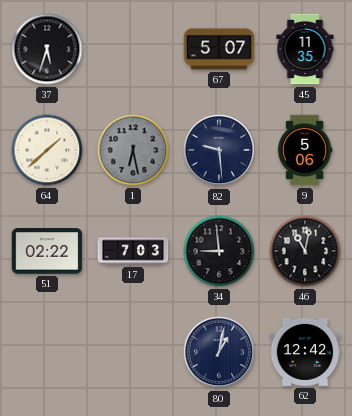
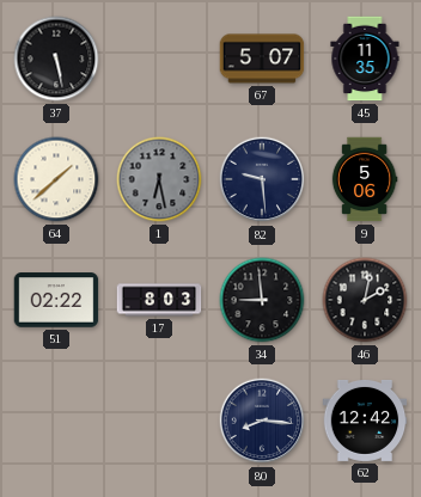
37: 5:33 -> 5:28
17: 7:03 -> 8:03
46: 11:02 -> 2:02
80: 1:02 -> 8:16
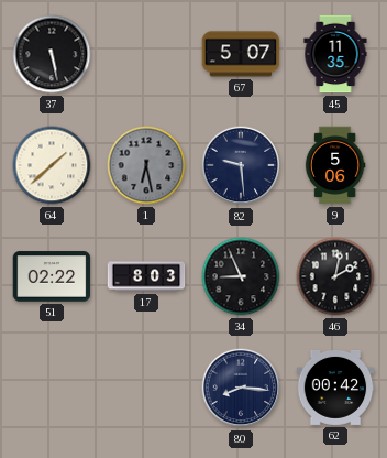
34: 8:59 -> 8:56
62: 12:42 -> 00:42
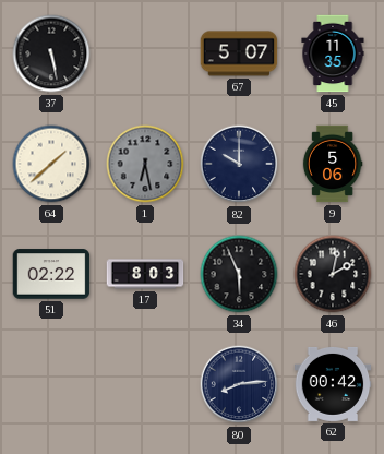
82: 9:29 -> 10:00
34: 8:56 -> 5:56
80: 8:16 -> 8:14
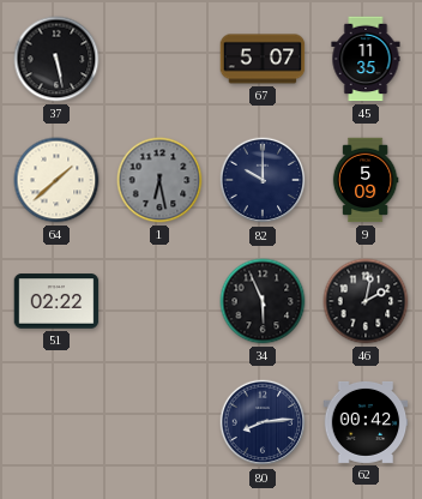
9: 5:06 -> 5:09
17: 8:03 -> none
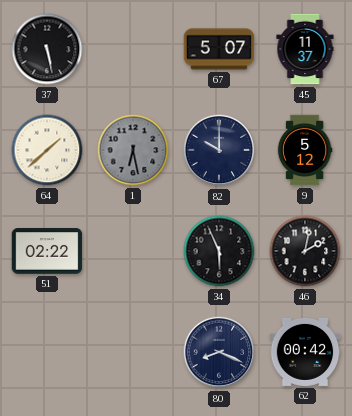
45: 11:35 -> 11:37
9: 5:09 -> 5:12
80: 8:14 -> 8:19
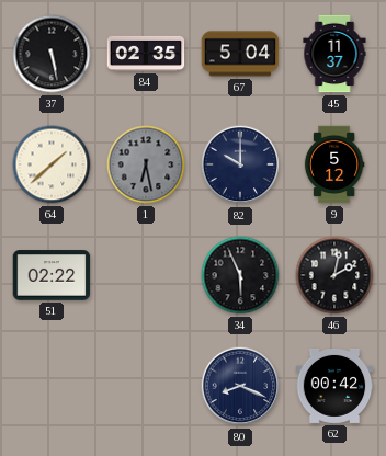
84: none -> 02:35
67: 5:07 -> 5:04
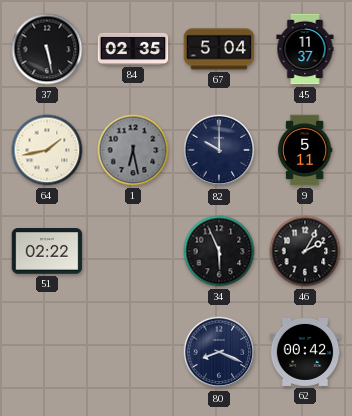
64: 1:38 -> 1:43
9: 5:12 -> 5:11
46: 2:02 -> 2:05
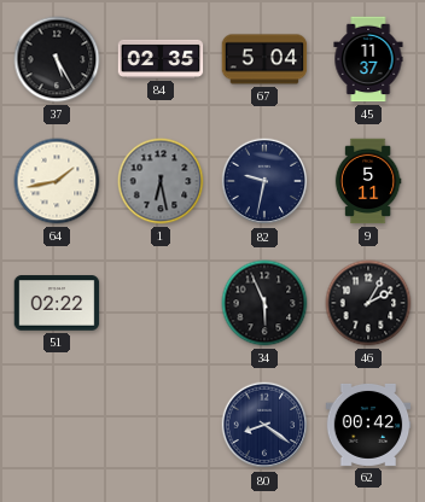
37: 5:28 -> 5:25
82: 10:00 -> 9:32
80: 8:19 -> 8:21
